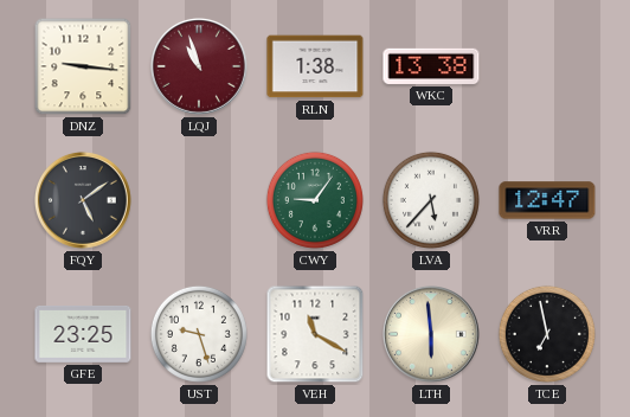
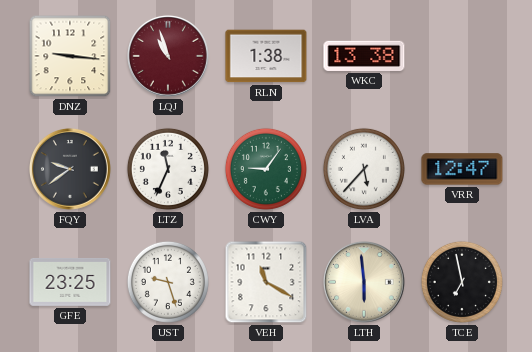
FQY: 5:09 -> 9:39
LTZ: none -> 11:34
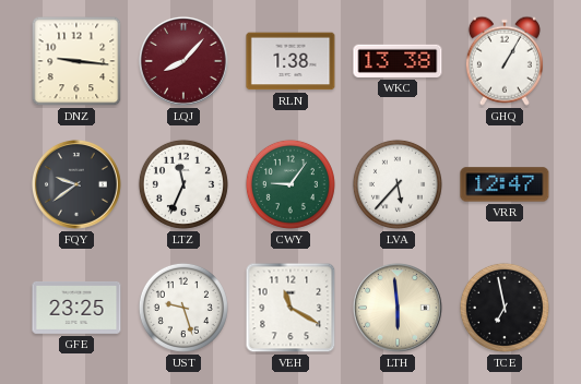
LQJ: 10:57 -> 8:07
GHQ: none -> 1:05
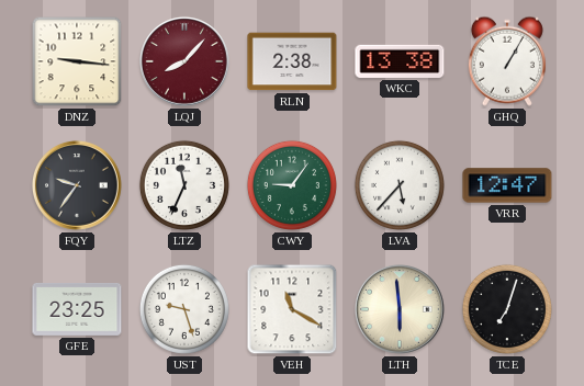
RLN: 1:38 -> 2:38
FQY: 9:39 -> 9:36
TCE: 6:58 -> 7:03
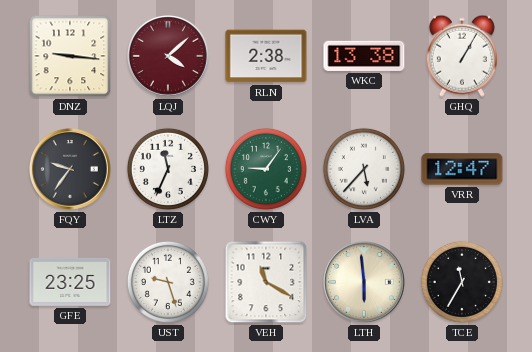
LQJ: 8:07 -> 4:08
TCE: 7:03 -> 11:35
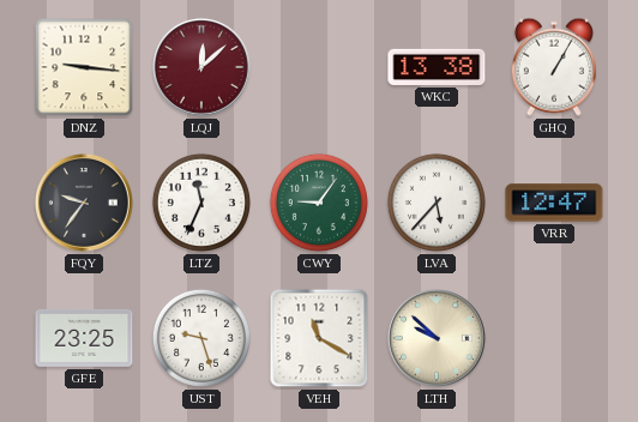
LQJ: 4:08 -> 12:08
RLN: 2:38 -> none
LTH: 5:59 -> 9:52
TCE: 11:35 -> none
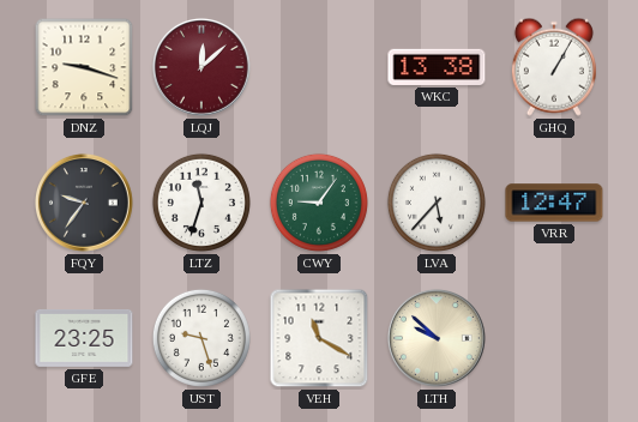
DNZ: 9:16 -> 9:18
LTZ: 11:34 -> 11:33
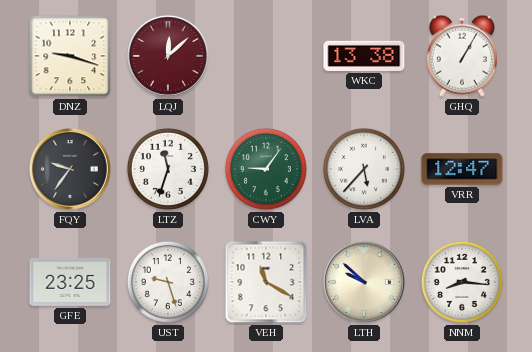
NNM: none -> 8:16
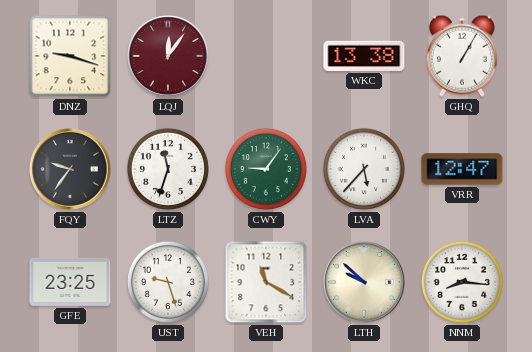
LQJ: 12:08 -> 12:06
